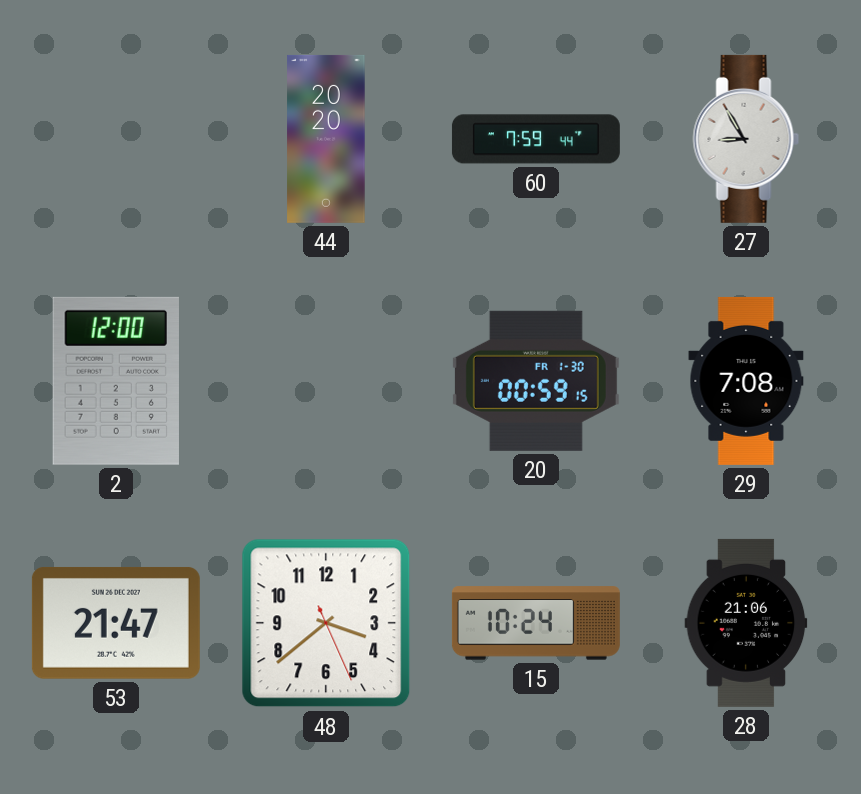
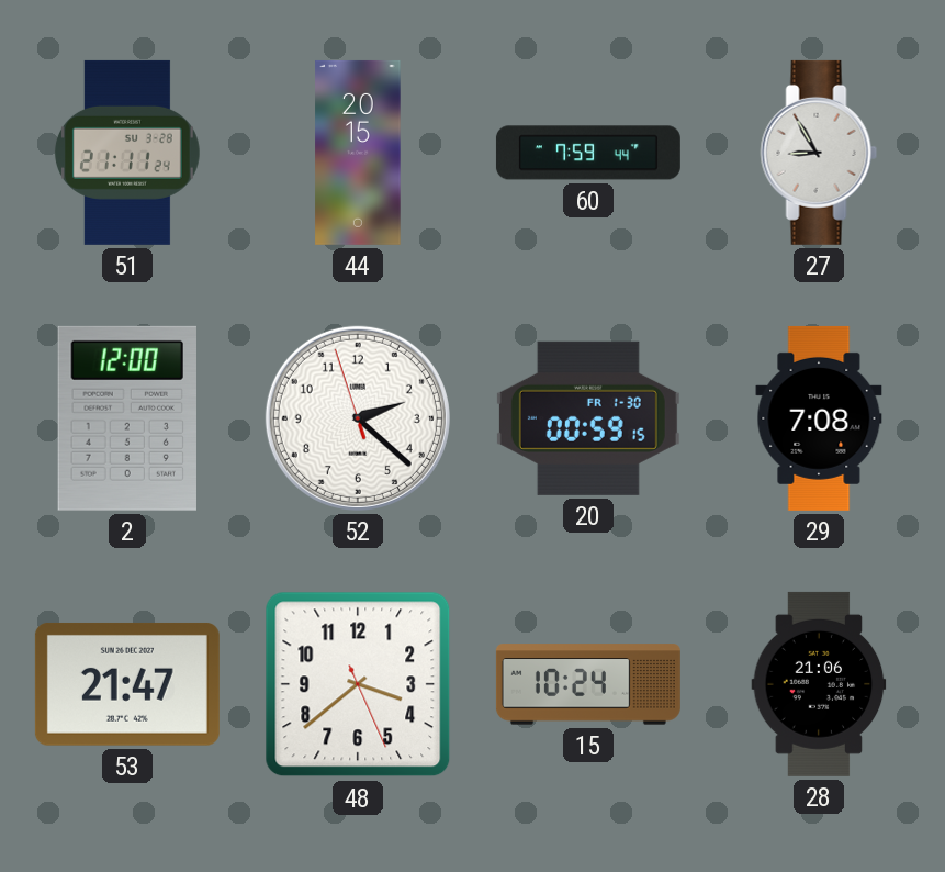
51: none -> 21:11
44: 20:20 -> 20:15
52: none -> 2:21
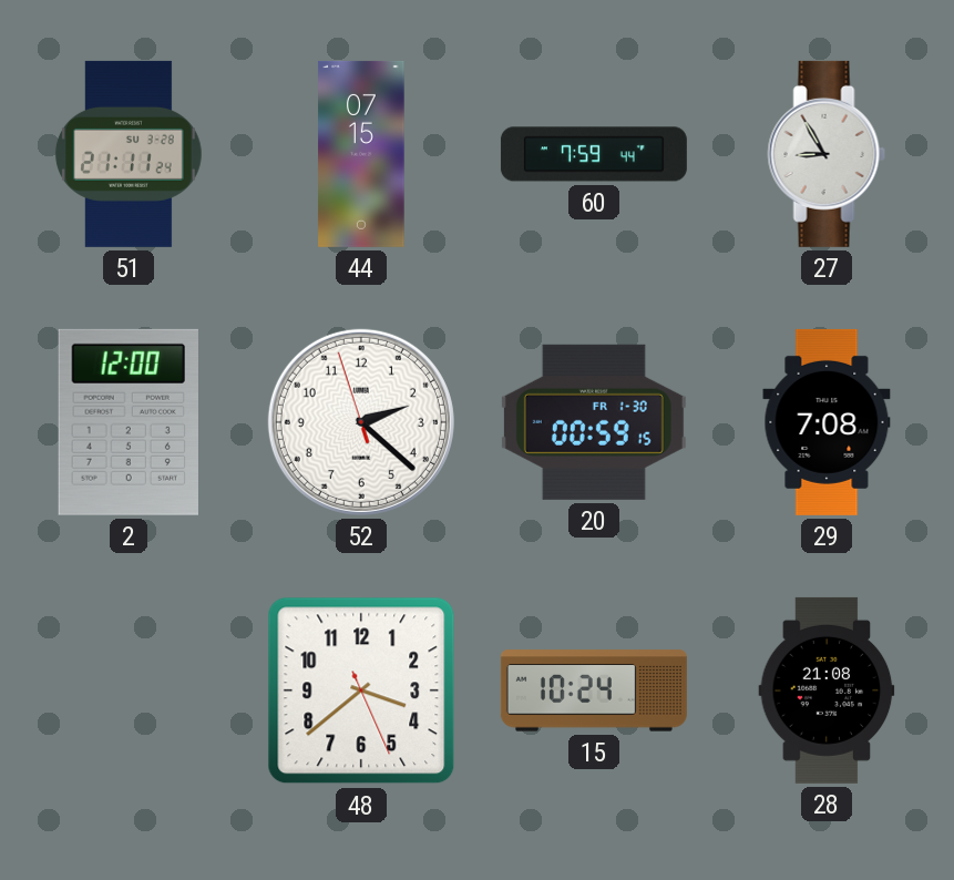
44: 20:15 -> 07:15
53: 21:47 -> none
28: 21:06 -> 21:08
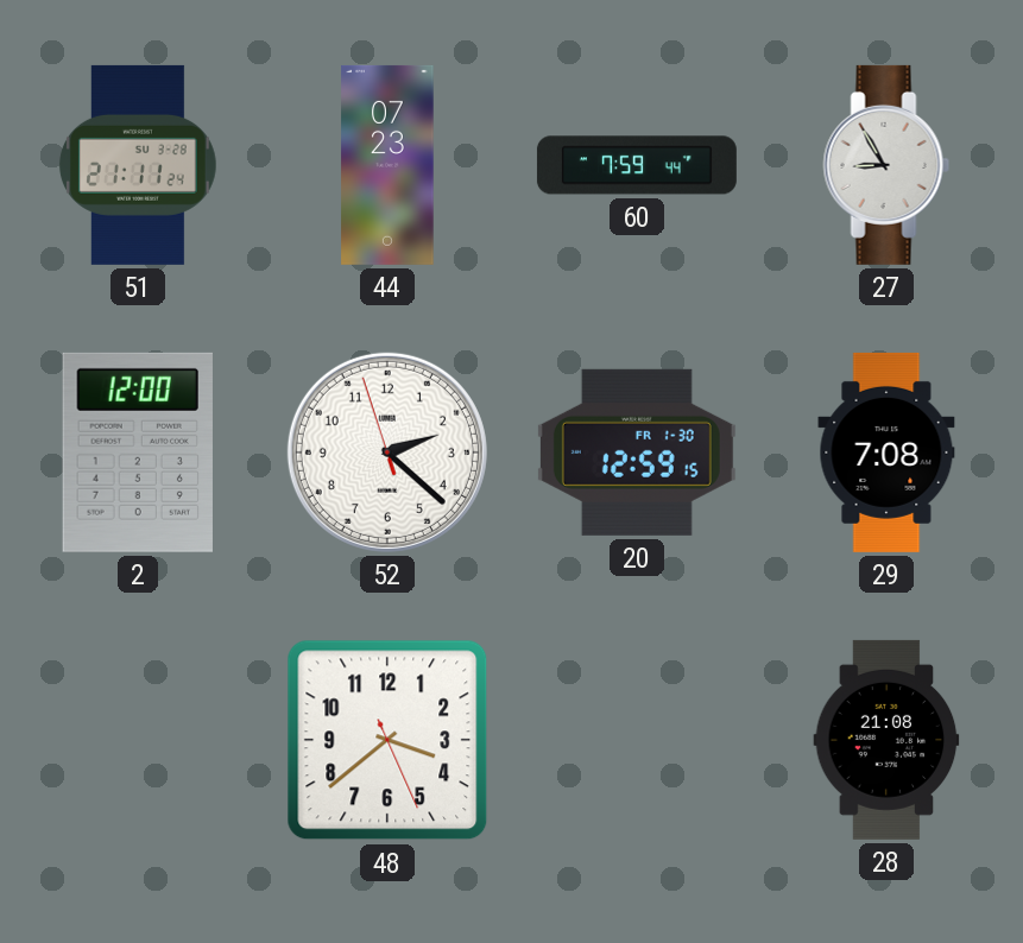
44: 07:15 -> 07:23
20: 00:59 -> 12:59
15: 10:24 -> none
